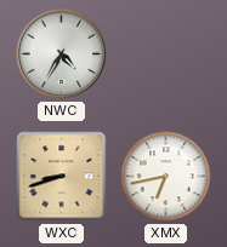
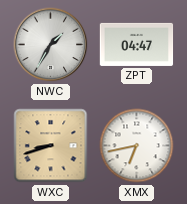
NWC: 4:35 -> 1:35
ZPT: none -> 04:47
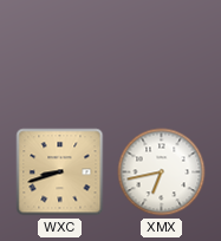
NWC: 1:35 -> none
ZPT: 04:47 -> none
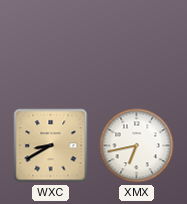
WXC: 8:42 -> 8:40
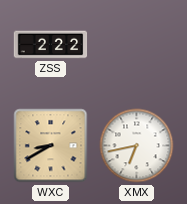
ZSS: none -> 2:22
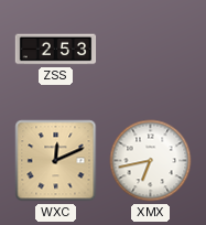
ZSS: 2:22 -> 2:53
WXC: 8:40 -> 12:11
